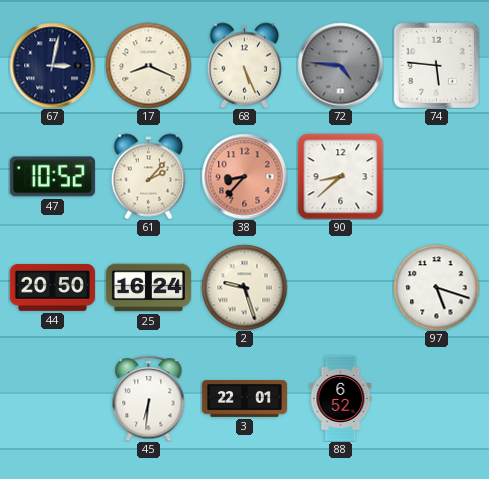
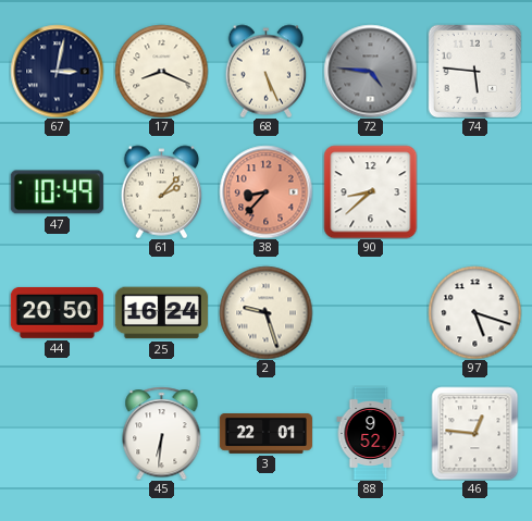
47: 10:52 -> 10:49
88: 6:52 -> 9:52
46: none -> 12:46
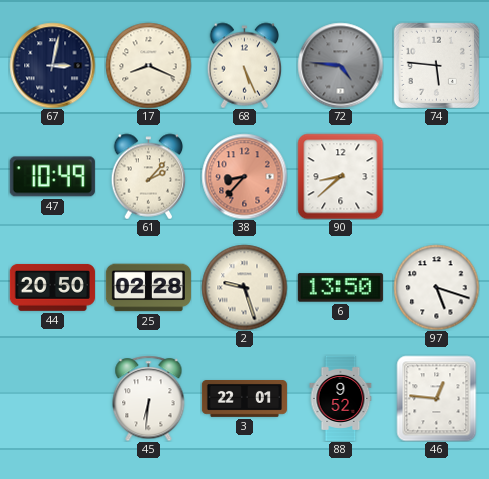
25: 16:24 -> 02:28
6: none -> 13:50
